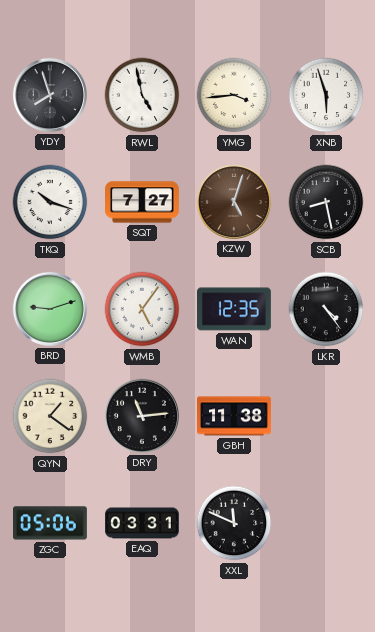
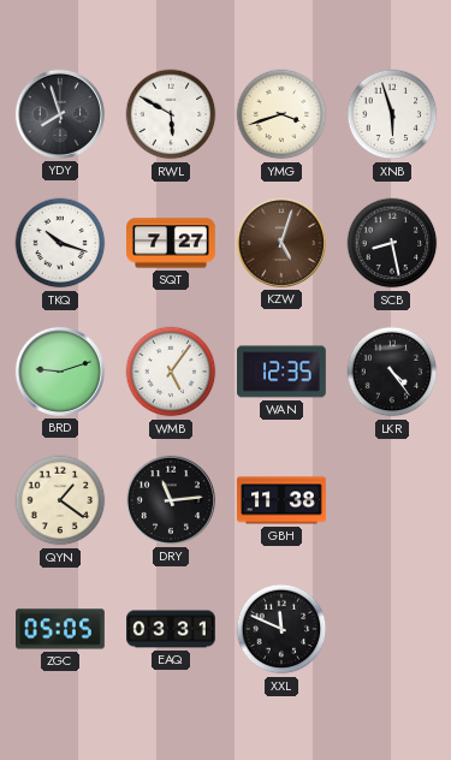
RWL: 4:58 -> 5:50
YMG: 3:44 -> 3:42
ZGC: 05:06 -> 05:05
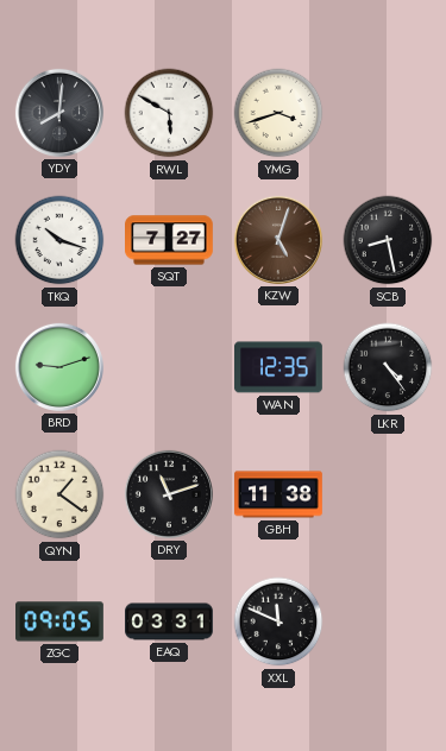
YDY: 7:57 -> 8:01
XNB: 5:57 -> none
WMB: 5:06 -> none
DRY: 11:14 -> 11:12
ZGC: 05:05 -> 09:05
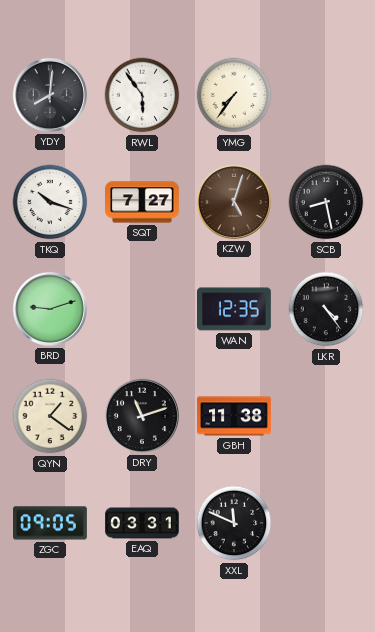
RWL: 5:50 -> 5:54
YMG: 3:42 -> 7:36
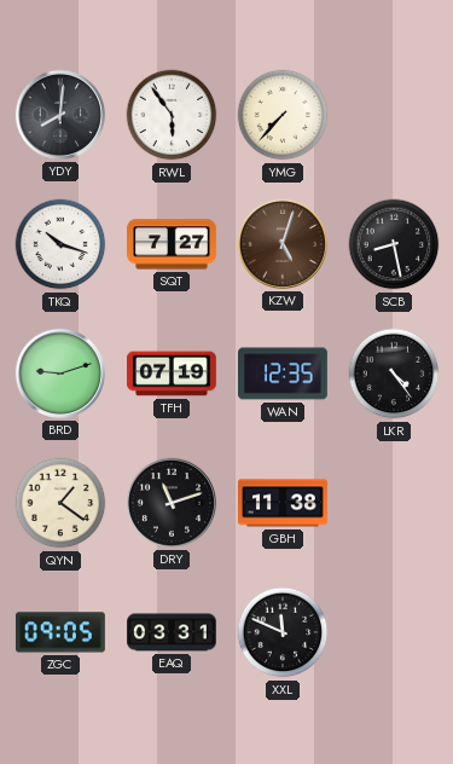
YMG: 7:36 -> 7:37
TFH: none -> 07:19
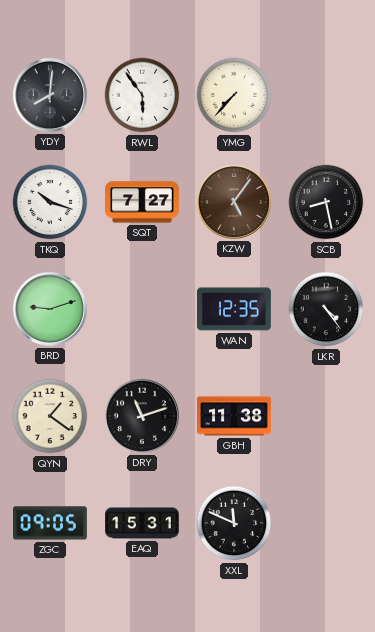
KZW: 5:03 -> 5:06
TFH: 07:19 -> none
EAQ: 03:31 -> 15:31
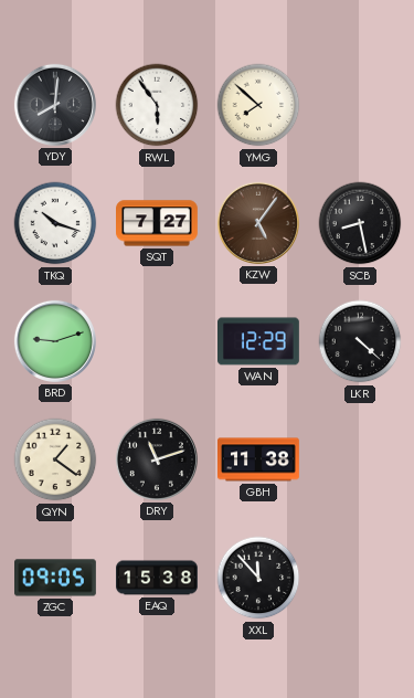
YMG: 7:37 -> 7:52
WAN: 12:35 -> 12:29
LKR: 4:24 -> 4:22
EAQ: 15:31 -> 15:38
XXL: 11:49 -> 11:53
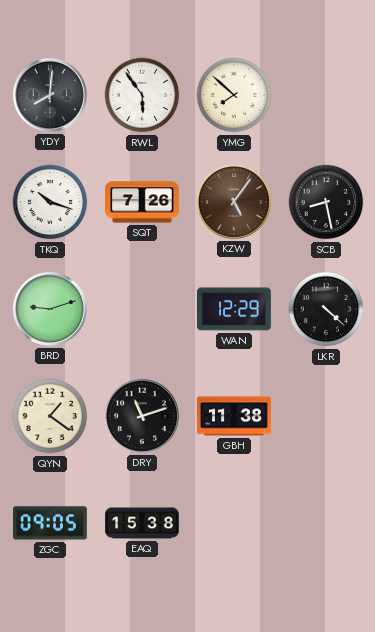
SQT: 7:27 -> 7:26
XXL: 11:53 -> none
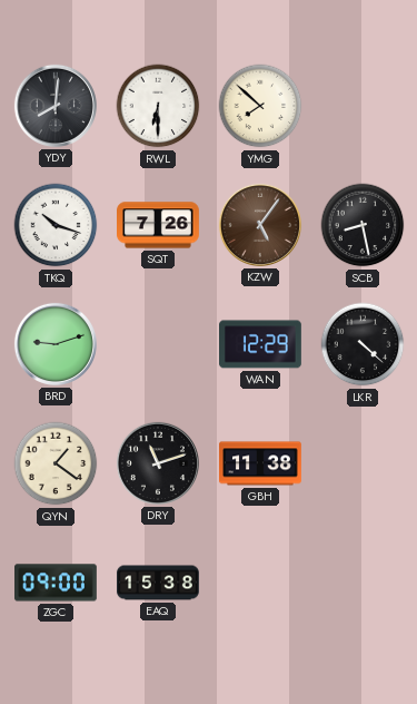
RWL: 5:54 -> 6:30
ZGC: 09:05 -> 09:00
